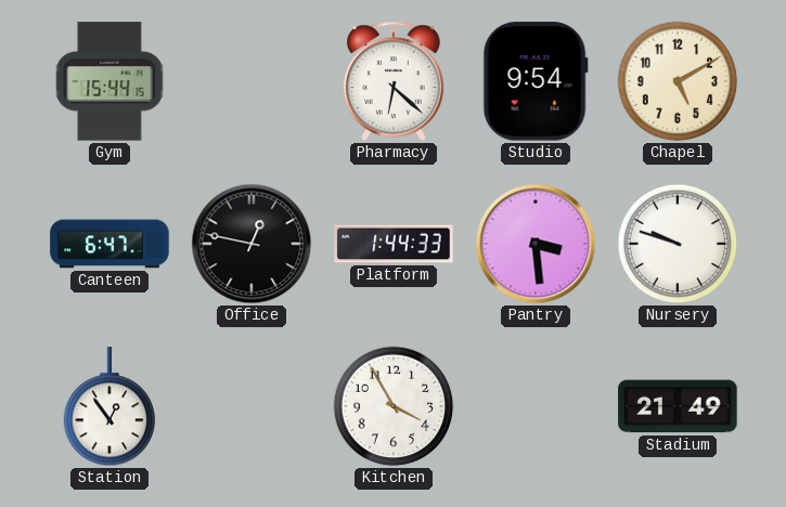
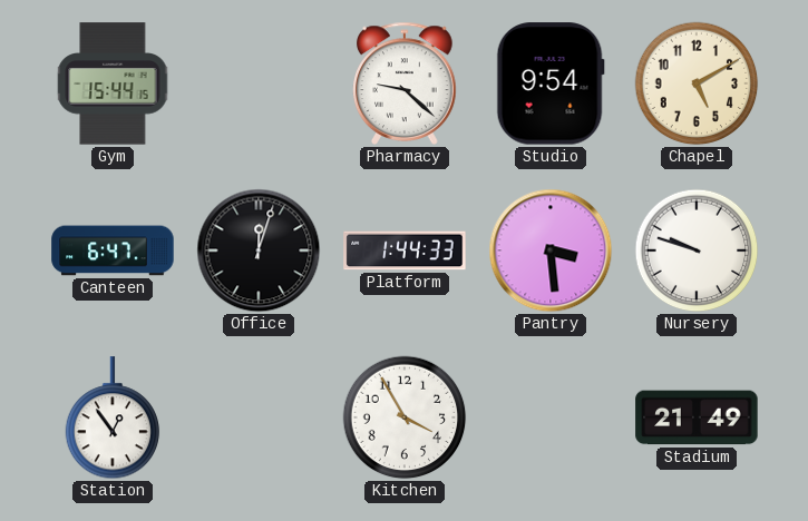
Pharmacy: 6:22 -> 9:22
Office: 12:47 -> 12:03
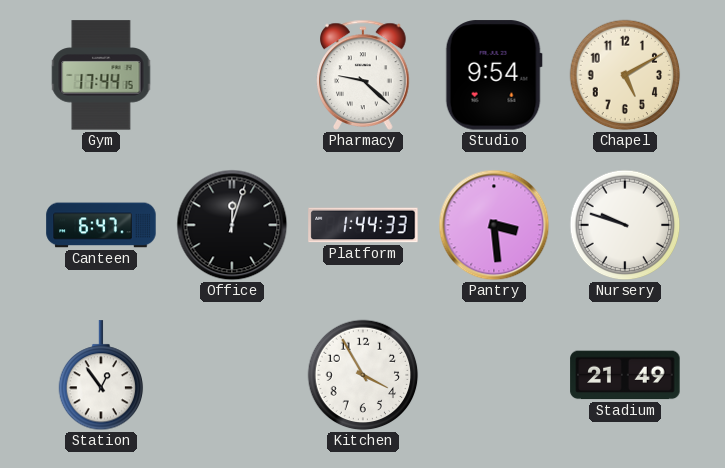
Gym: 15:44 -> 17:44
